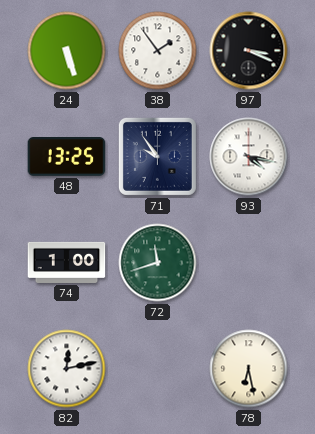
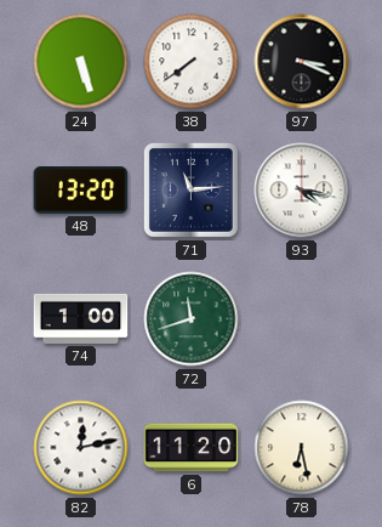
38: 1:54 -> 7:39
48: 13:25 -> 13:20
71: 9:54 -> 11:14
6: none -> 11:20
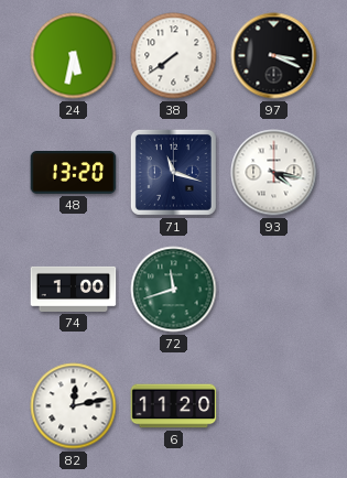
24: 5:27 -> 5:32
71: 11:14 -> 11:18
78: 6:28 -> none
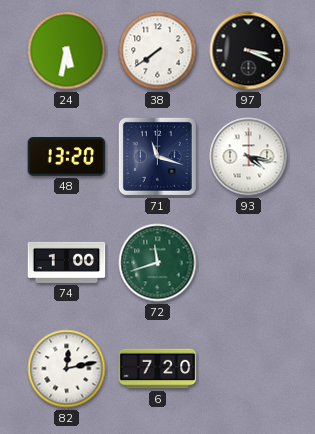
6: 11:20 -> 7:20
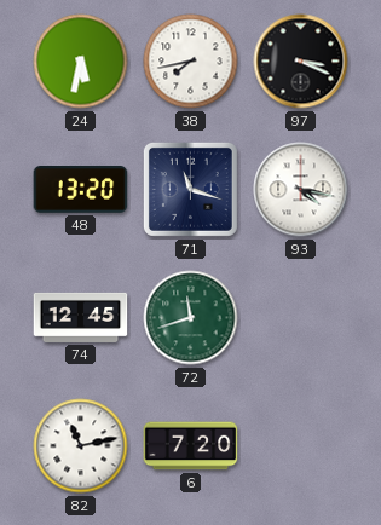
38: 7:39 -> 7:43
74: 1:00 -> 12:45
82: 12:13 -> 11:13
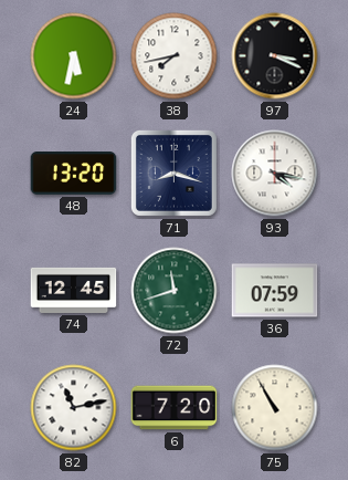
71: 11:18 -> 8:18
36: none -> 07:59
75: none -> 10:55
